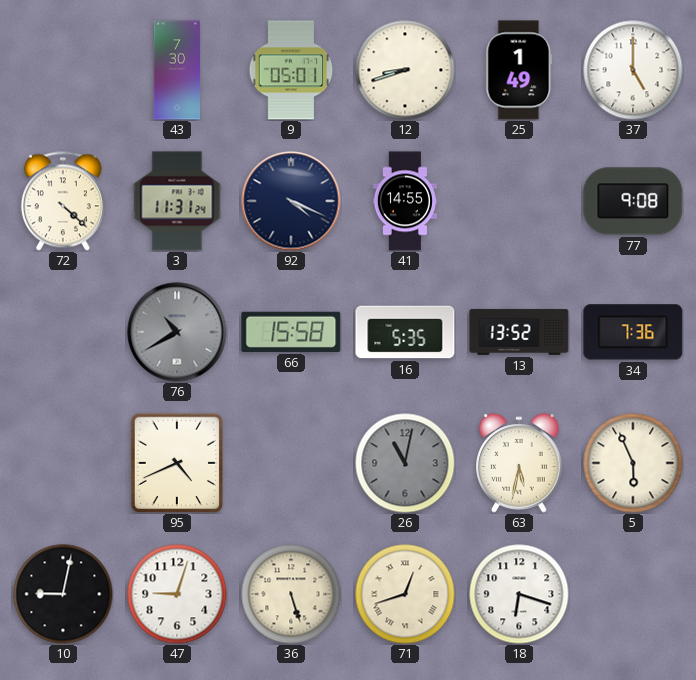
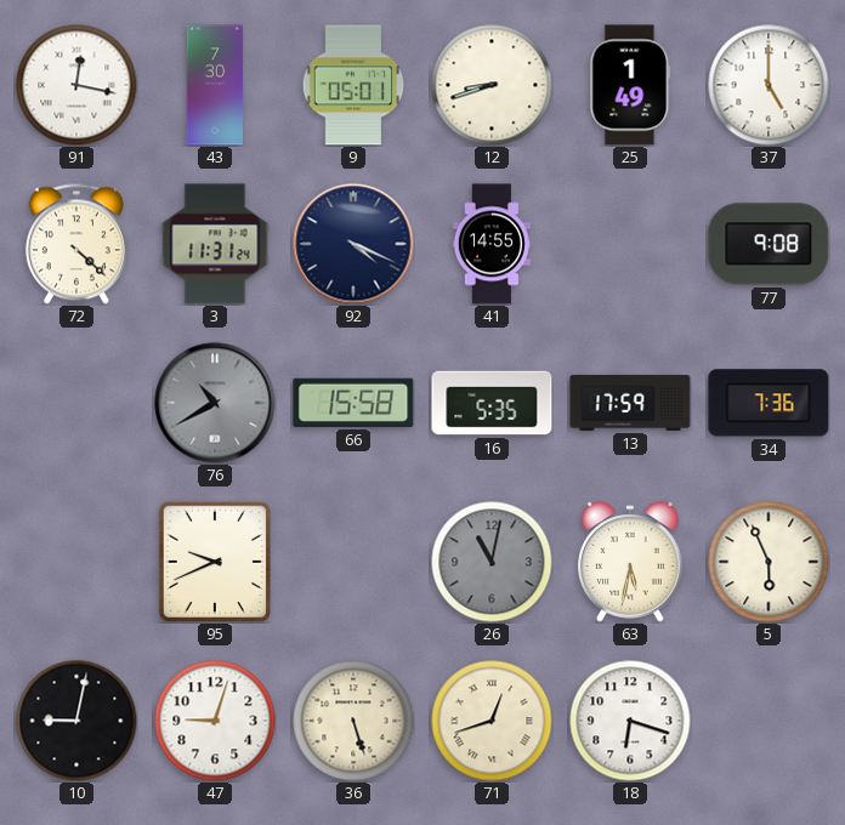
91: none -> 12:17
13: 13:52 -> 17:59
95: 4:41 -> 9:41
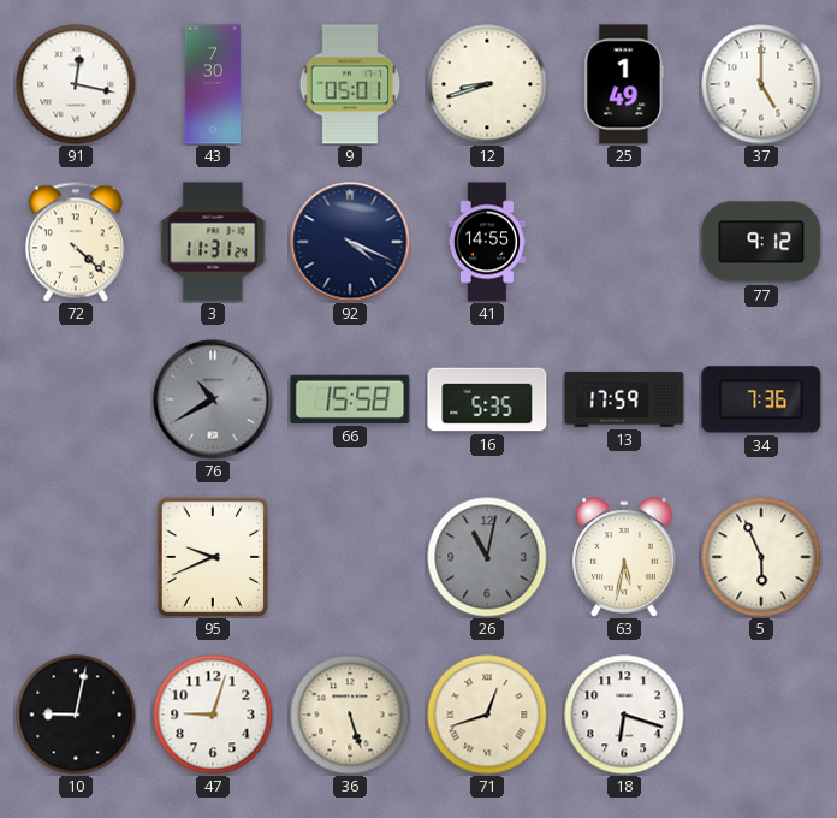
77: 9:08 -> 9:12
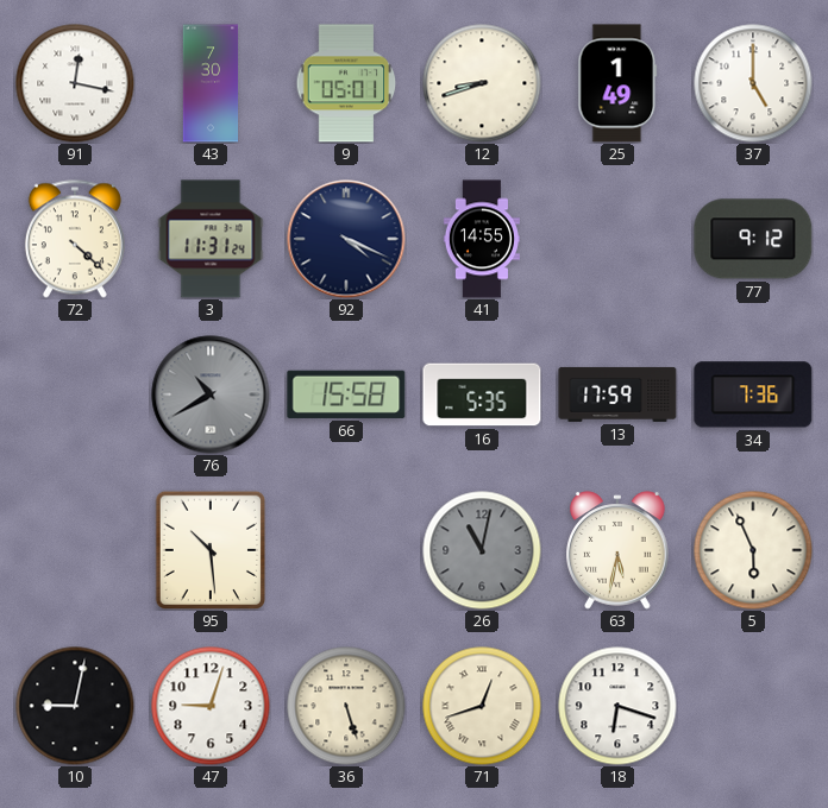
95: 9:41 -> 10:29
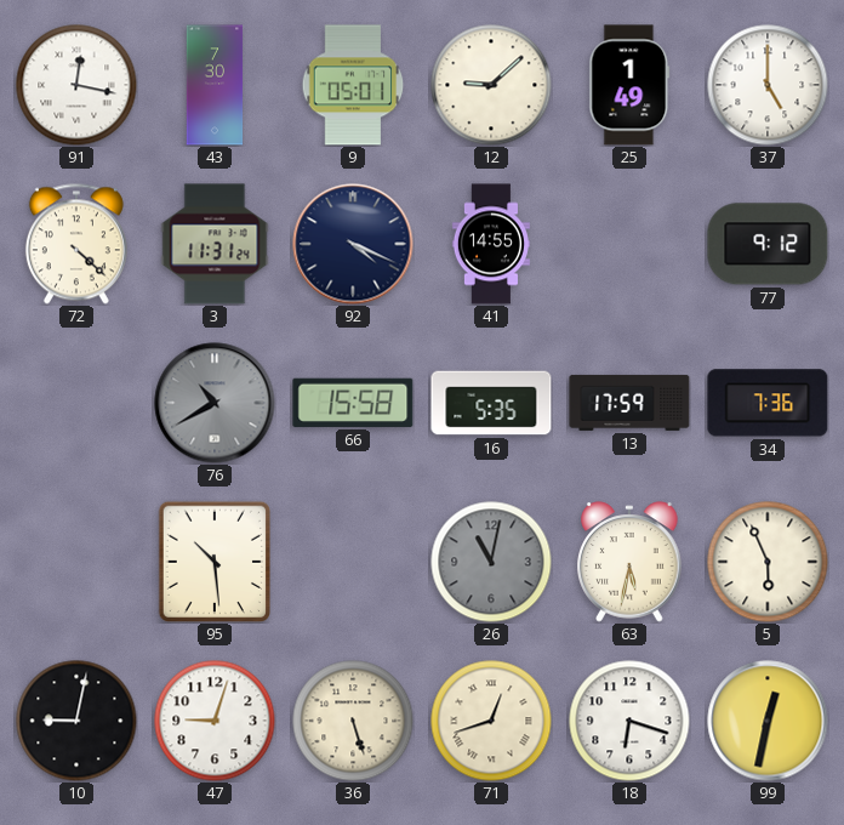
12: 8:42 -> 9:08
99: none -> 12:32
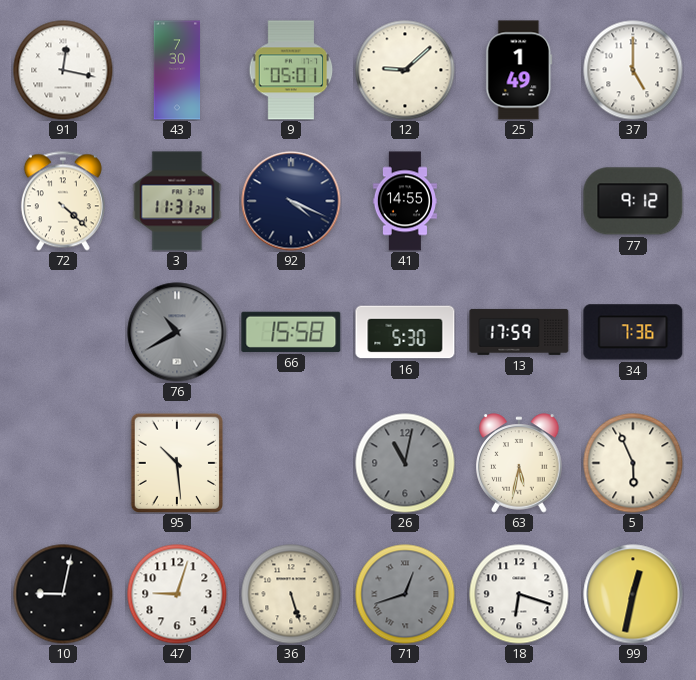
16: 5:35 -> 5:30
71 dial: cream -> grey
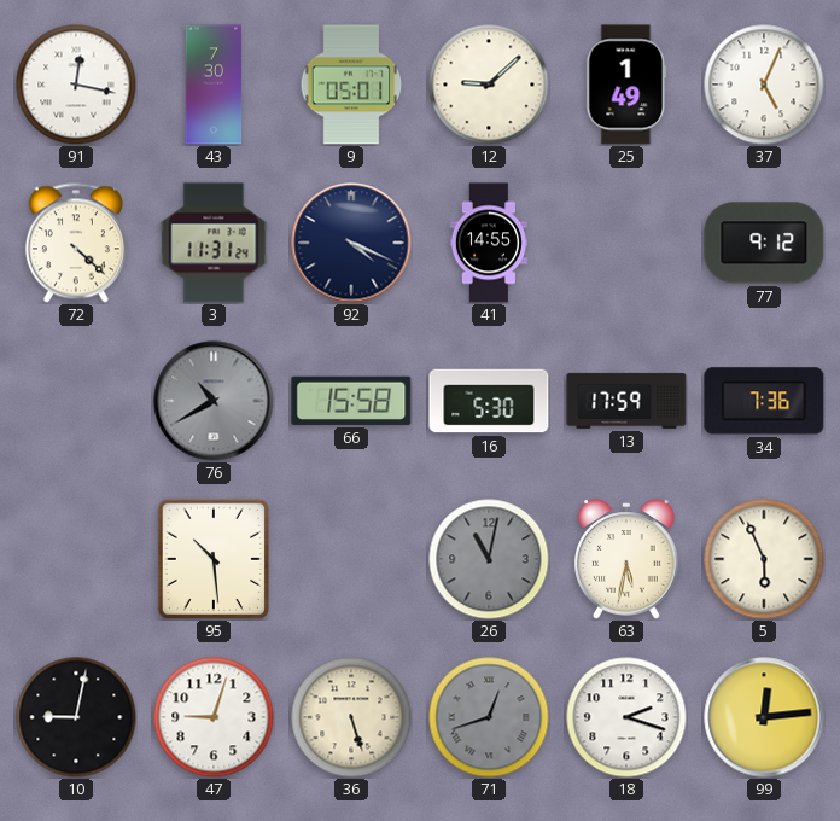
37: 5:00 -> 5:04
18: 6:18 -> 2:18
99: 12:32 -> 12:14
